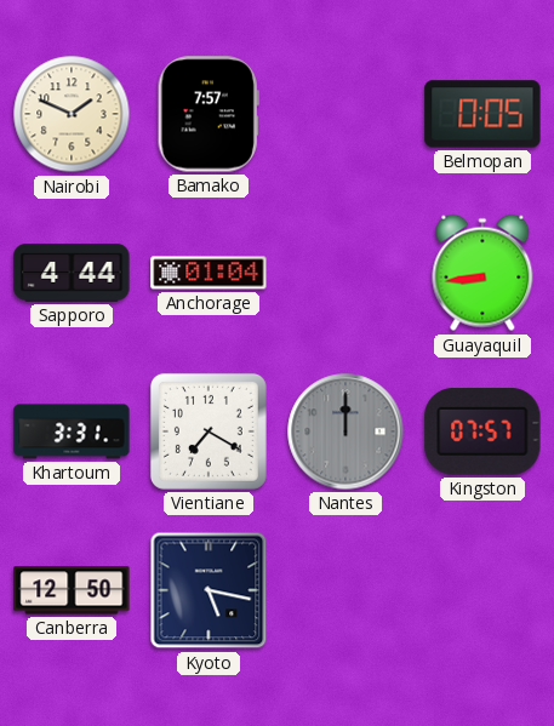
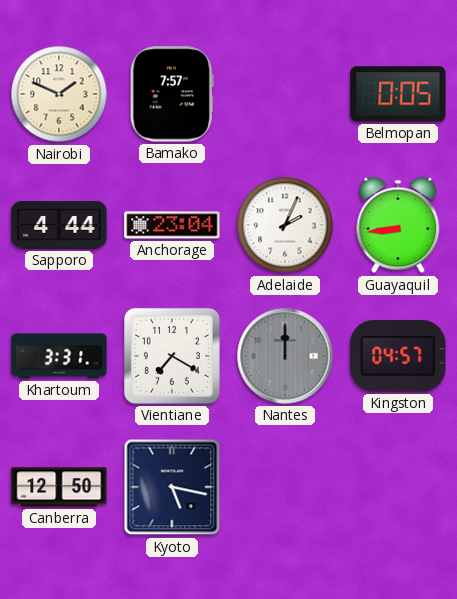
Anchorage: 01:04 -> 23:04
Adelaide: none -> 2:04
Kingston: 07:57 -> 04:57
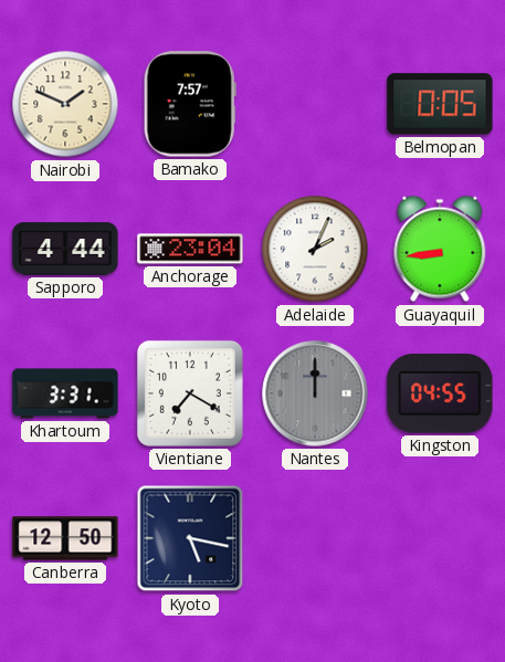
Kingston: 04:57 -> 04:55
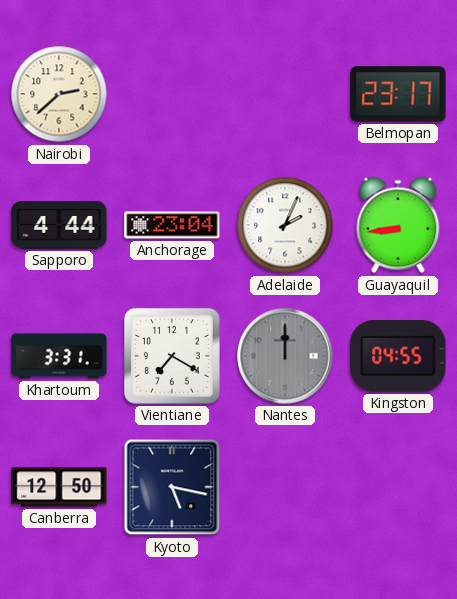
Nairobi: 1:49 -> 2:38
Bamako: 7:57 -> none
Belmopan: 0:05 -> 23:17
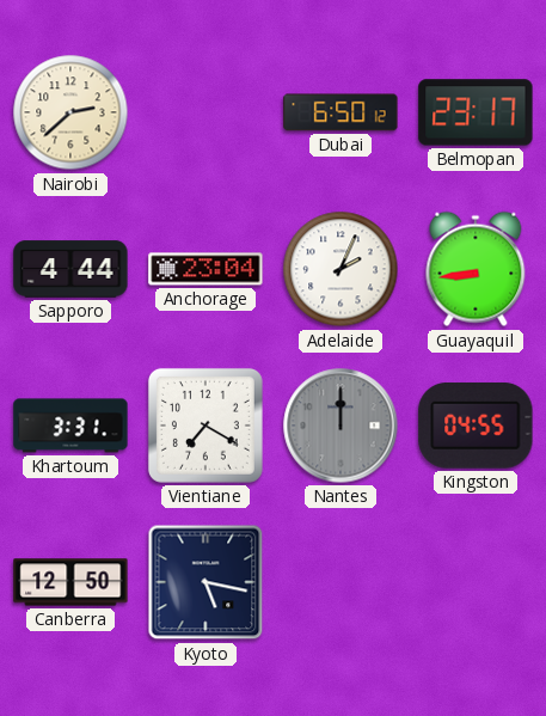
Dubai: none -> 6:50
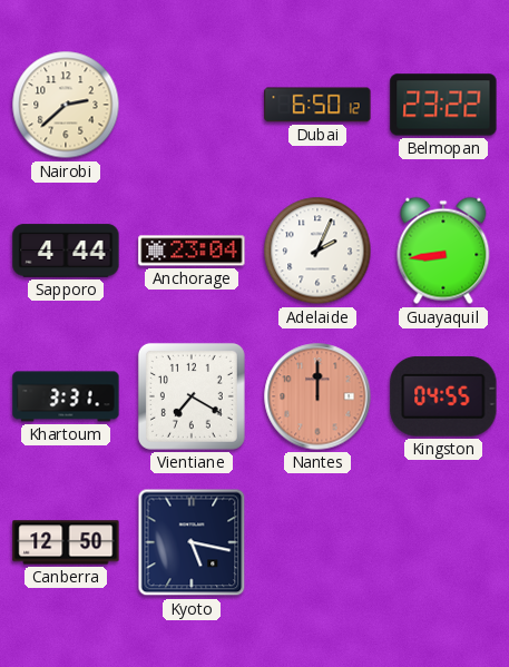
Belmopan: 23:17 -> 23:22
Nantes dial: grey -> salmon
